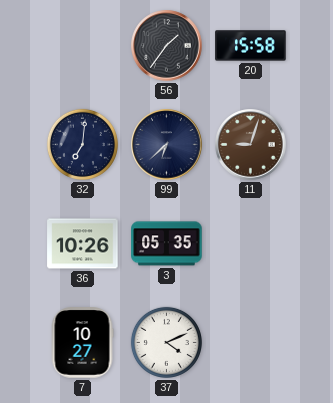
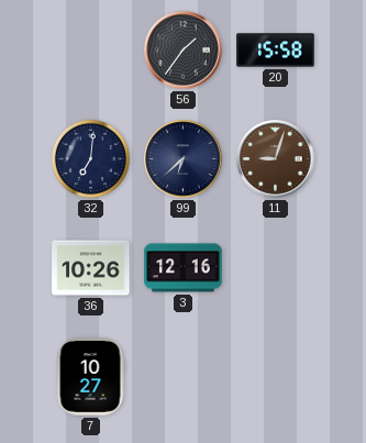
3: 05:35 -> 12:16
37: 4:11 -> none
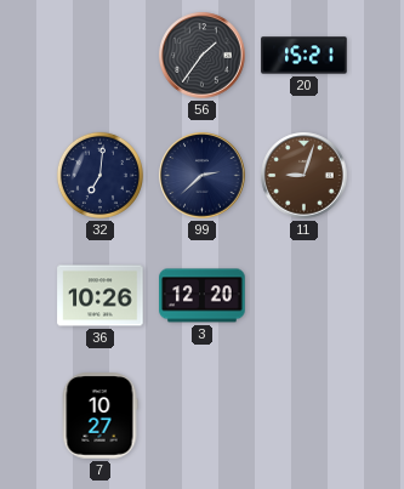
20: 15:58 -> 15:21
99: 6:38 -> 2:38
3: 12:16 -> 12:20
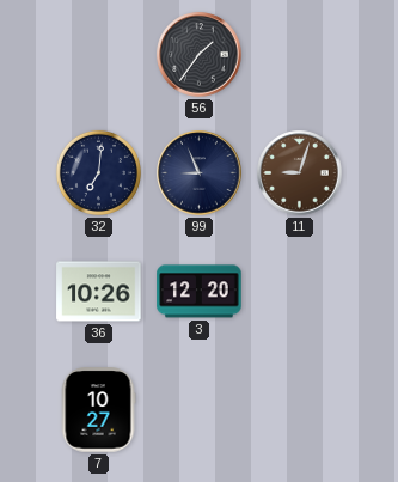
20: 15:21 -> none
99: 2:38 -> 8:56
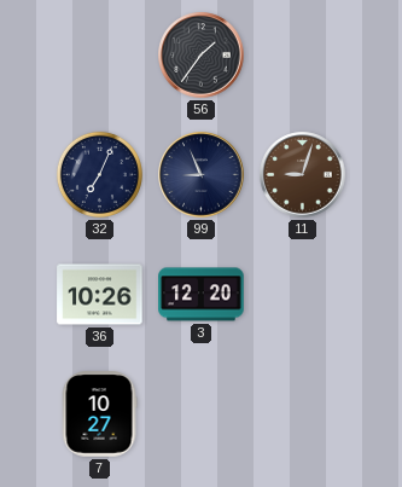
32: 7:01 -> 7:04
